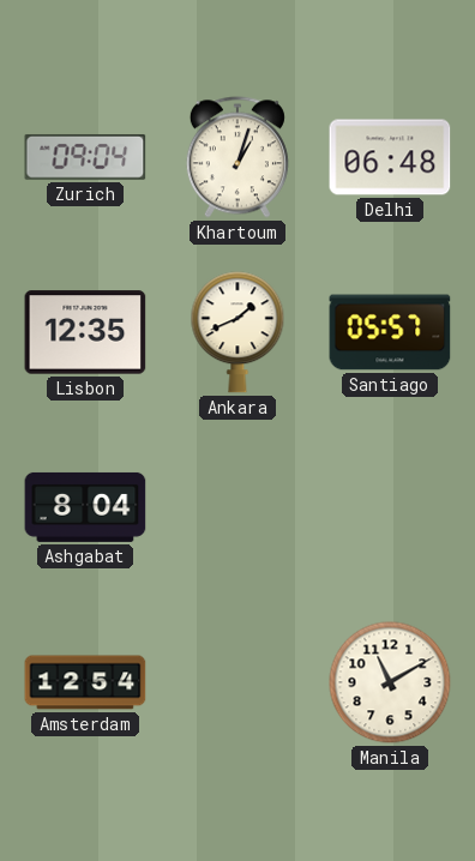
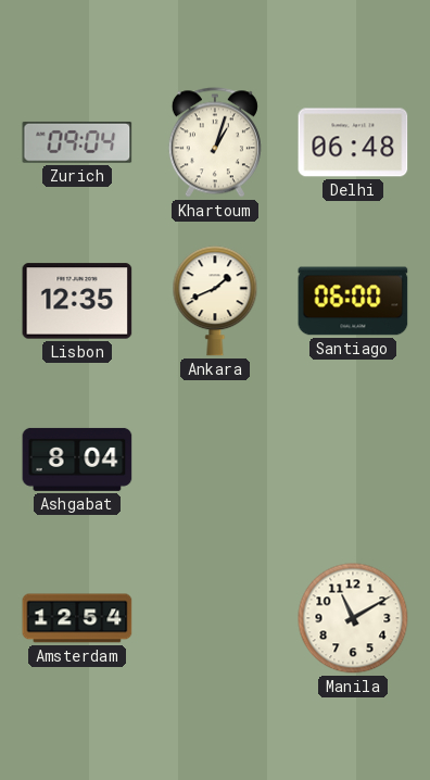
Santiago: 05:57 -> 06:00
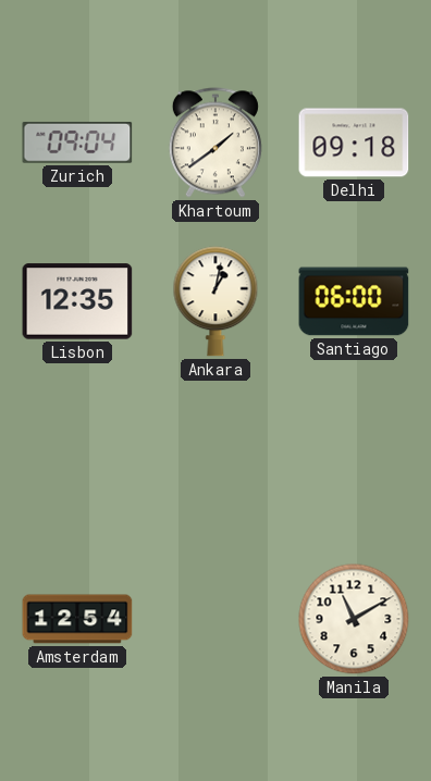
Khartoum: 1:03 -> 1:39
Delhi: 06:48 -> 09:18
Ankara: 1:41 -> 1:02
Ashgabat: 8:04 -> none
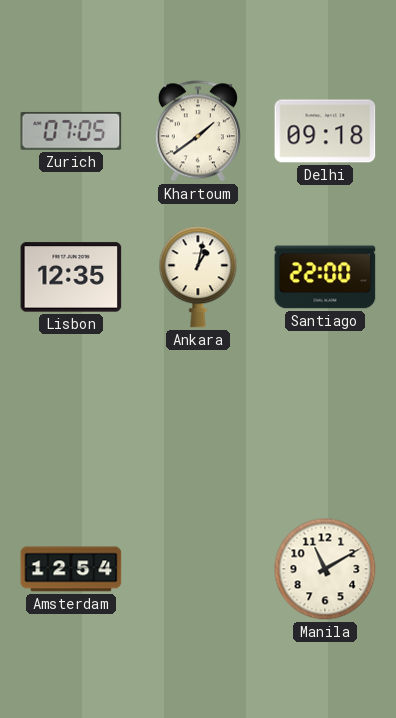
Zurich: 09:04 -> 07:05
Santiago: 06:00 -> 22:00
